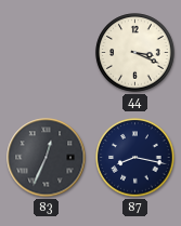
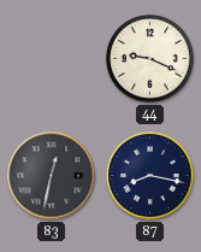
44: 3:19 -> 9:19
83: 12:34 -> 12:32
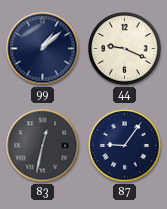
99: none -> 1:08
87: 8:17 -> 9:06
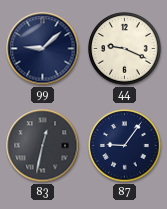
99: 1:08 -> 9:08
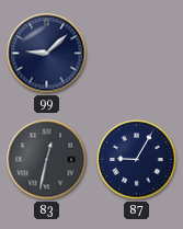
44: 9:19 -> none
87: 9:06 -> 9:05
